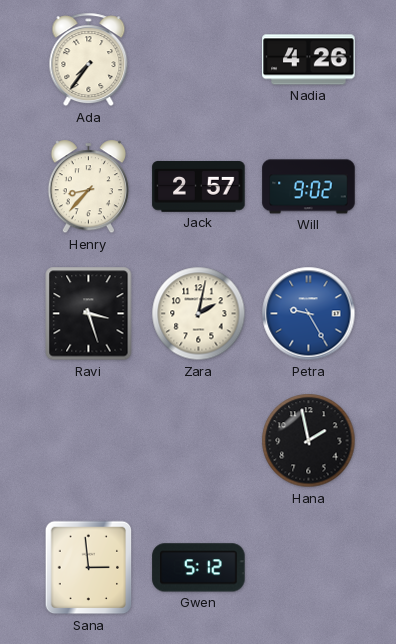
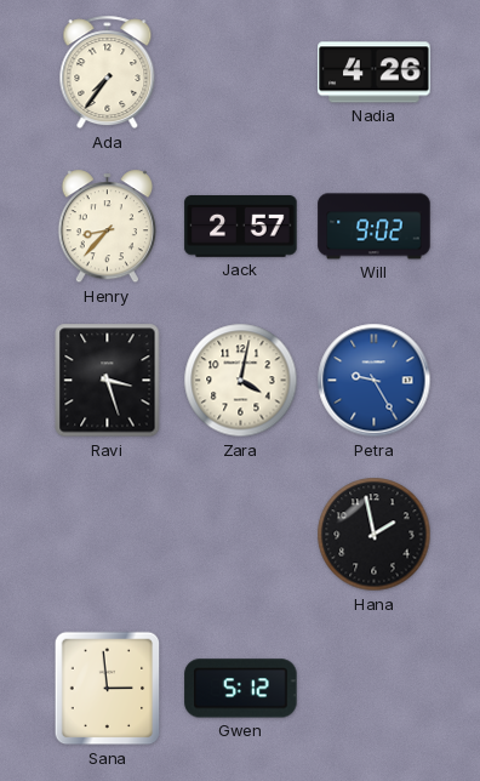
Zara: 2:02 -> 4:02
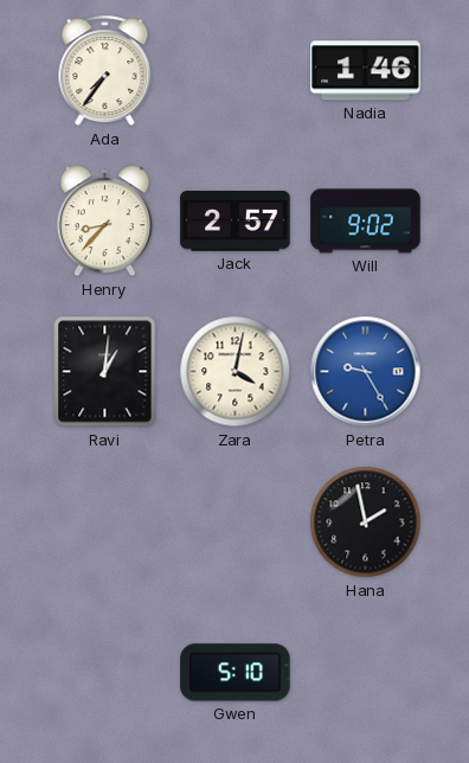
Nadia: 4:26 -> 1:46
Ravi: 3:27 -> 1:01
Sana: 2:59 -> none
Gwen: 5:12 -> 5:10
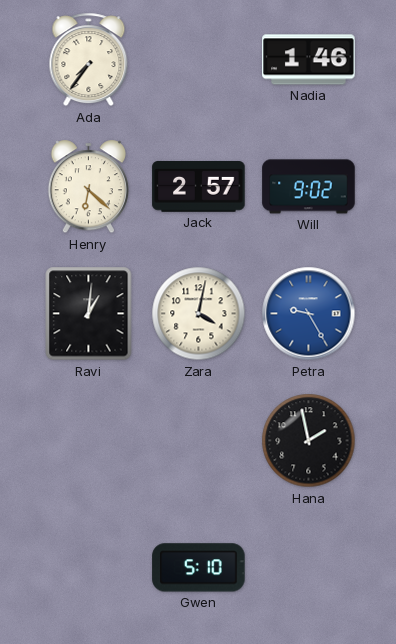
Henry: 8:37 -> 6:22
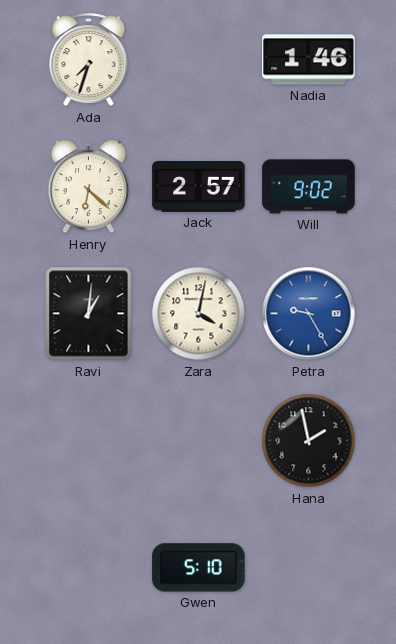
Ada: 7:36 -> 7:33
